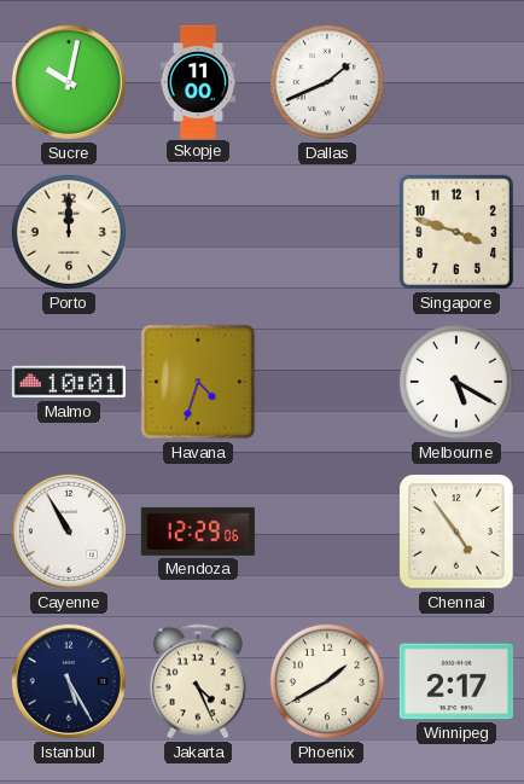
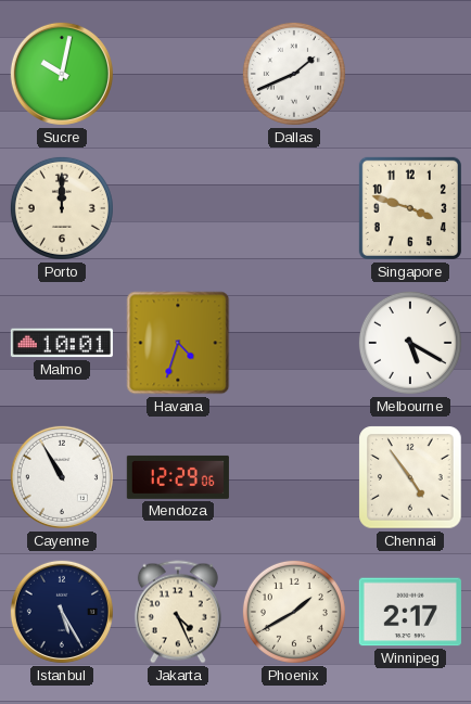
Skopje: 11:00 -> none
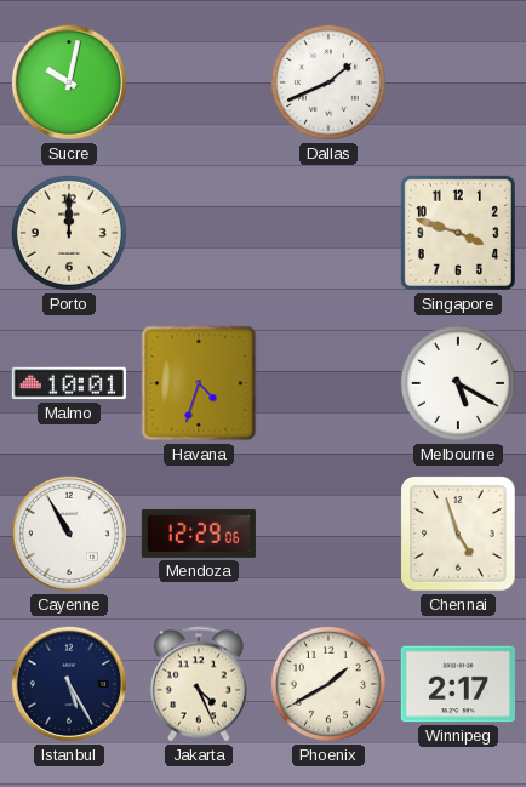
Chennai: 4:54 -> 4:57
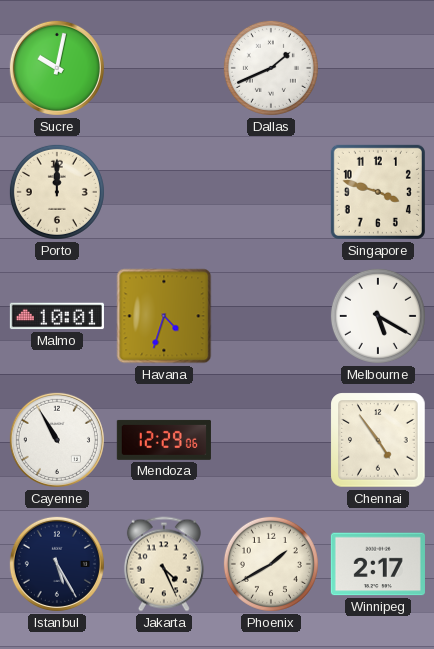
Chennai: 4:57 -> 4:54
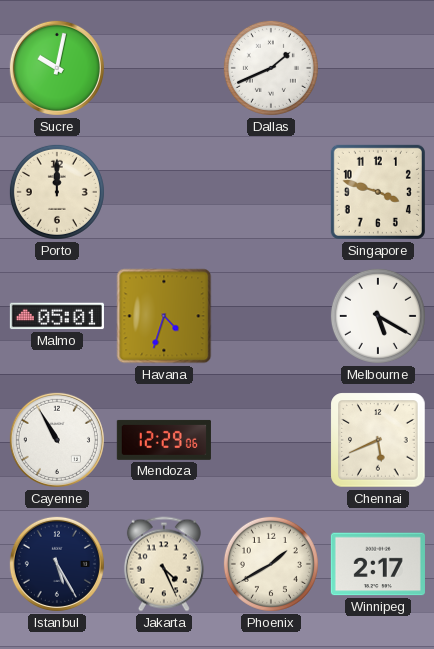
Malmo: 10:01 -> 05:01
Chennai: 4:54 -> 5:41
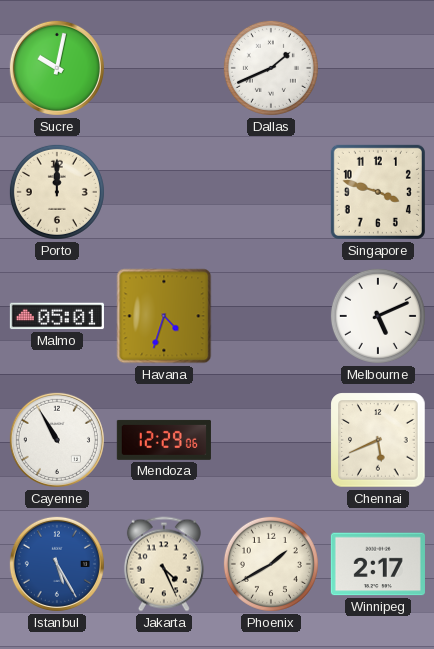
Melbourne: 5:20 -> 5:11
Istanbul dial: navy -> blue
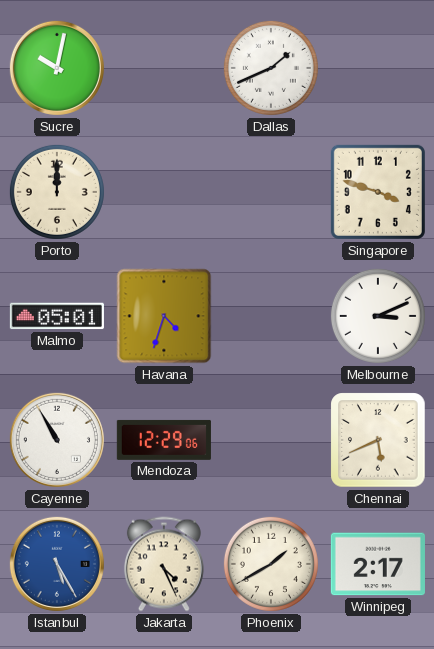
Melbourne: 5:11 -> 3:11
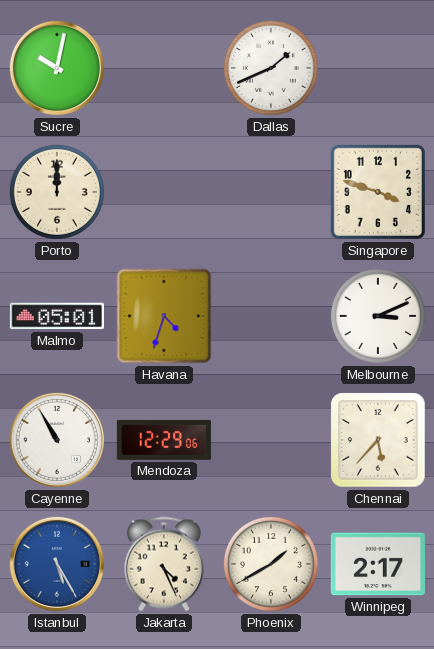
Chennai: 5:41 -> 5:37
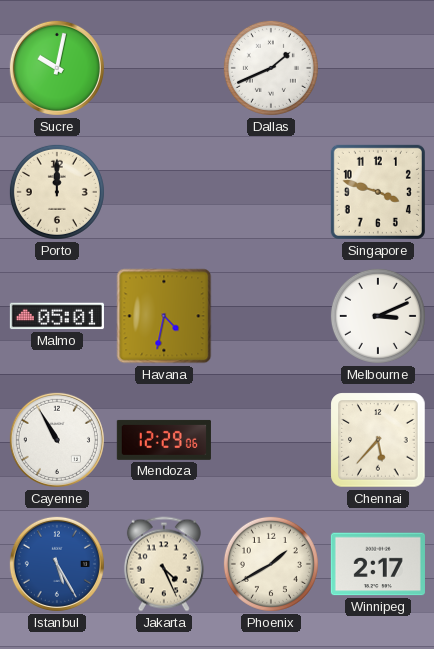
Havana: 4:33 -> 4:32
